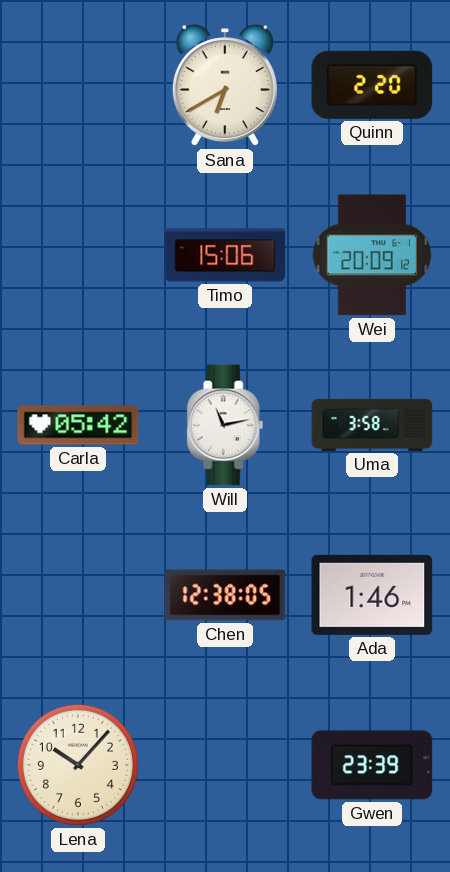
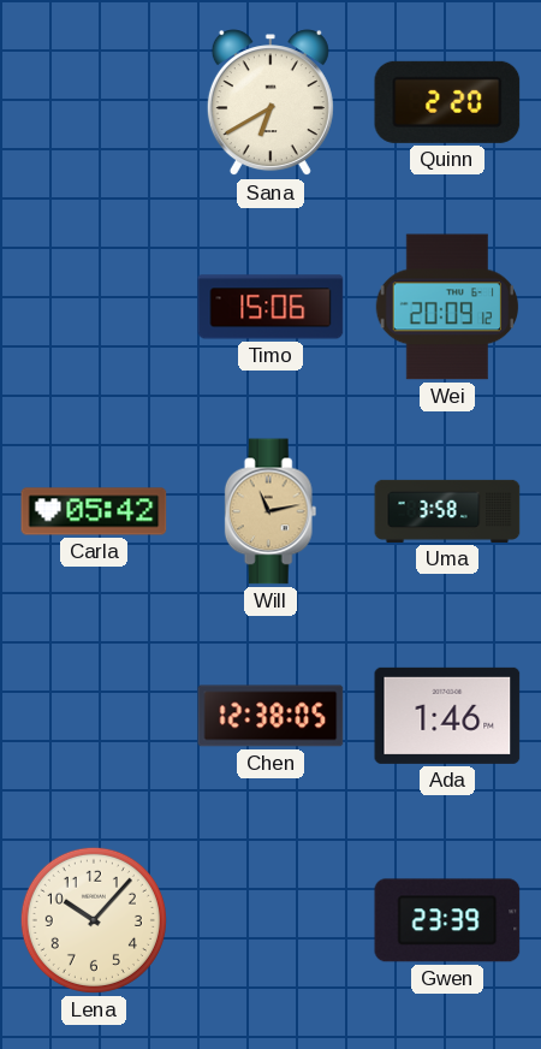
Will dial: white -> champagne
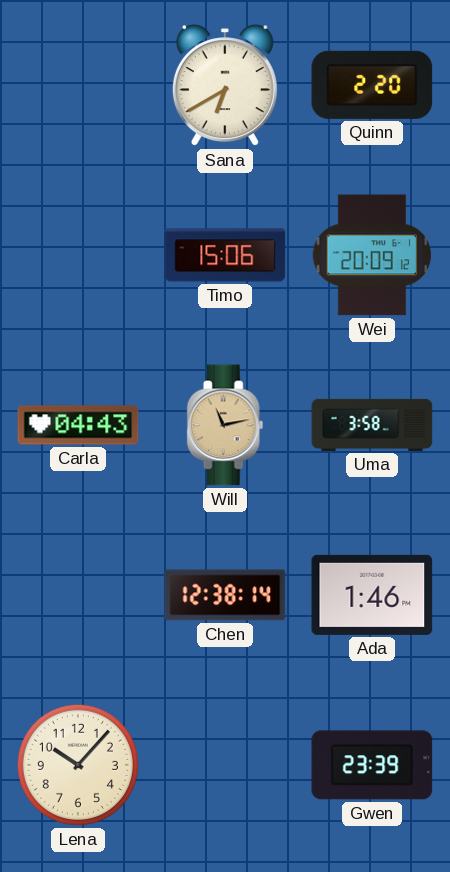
Carla: 05:42 -> 04:43
Chen: 12:38:05 -> 12:38:14
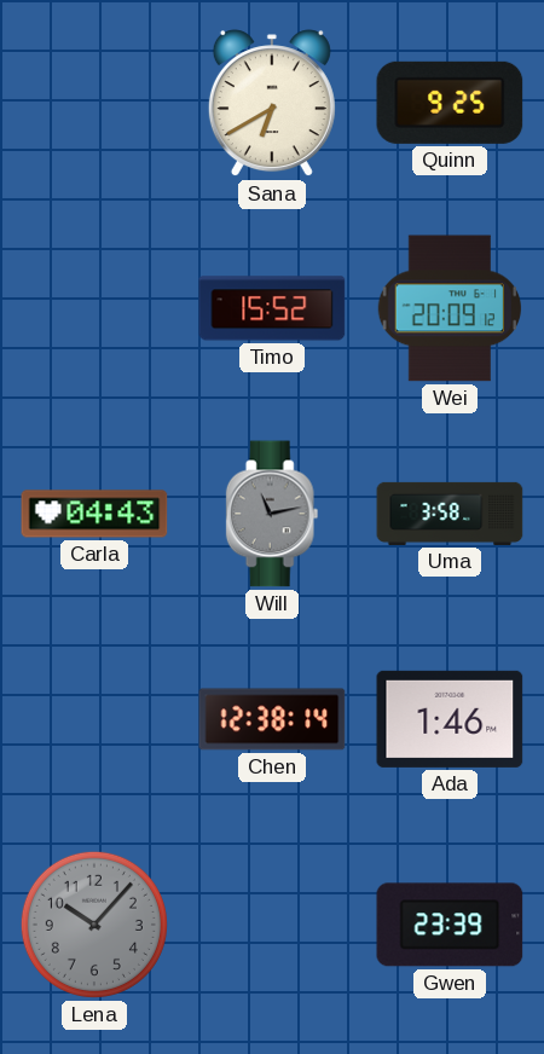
Quinn: 2:20 -> 9:25
Timo: 15:06 -> 15:52
Will dial: champagne -> grey
Lena dial: cream -> grey
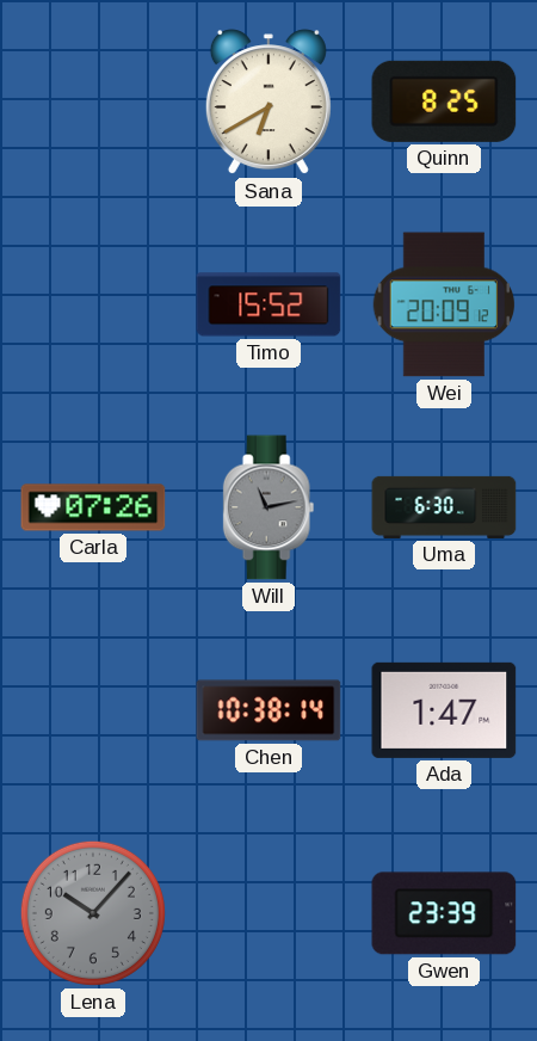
Quinn: 9:25 -> 8:25
Carla: 04:43 -> 07:26
Uma: 3:58 -> 6:30
Chen: 12:38 -> 10:38
Ada: 1:46 -> 1:47
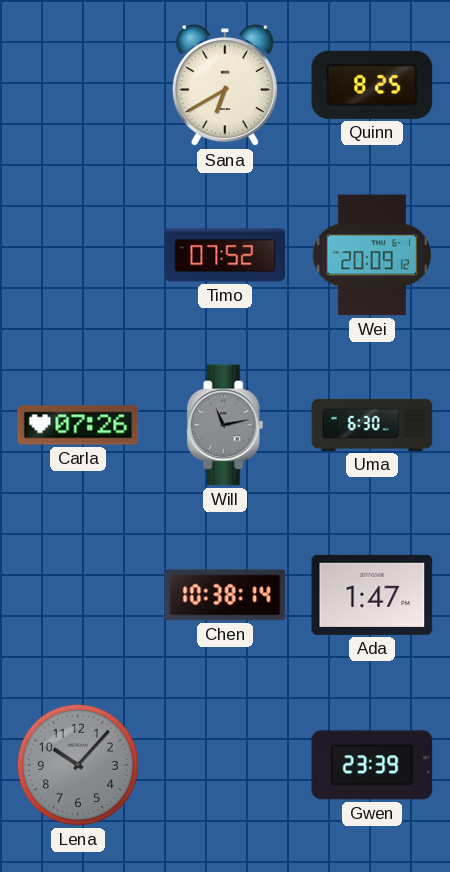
Timo: 15:52 -> 07:52
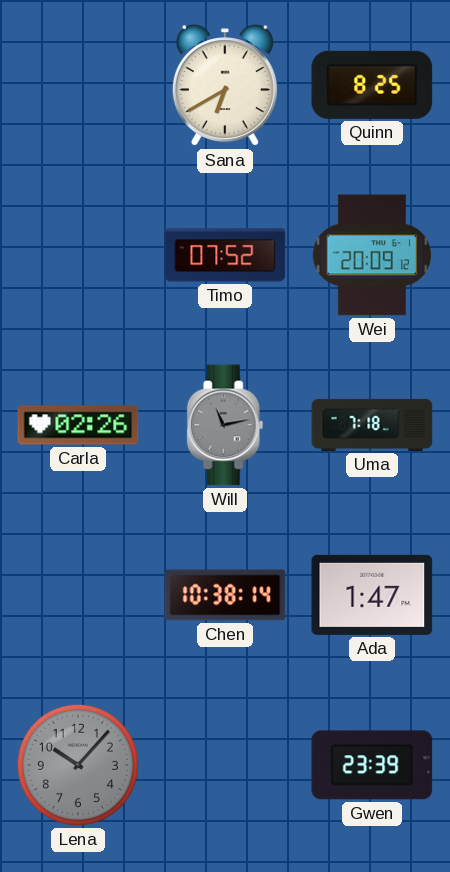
Carla: 07:26 -> 02:26
Uma: 6:30 -> 7:18
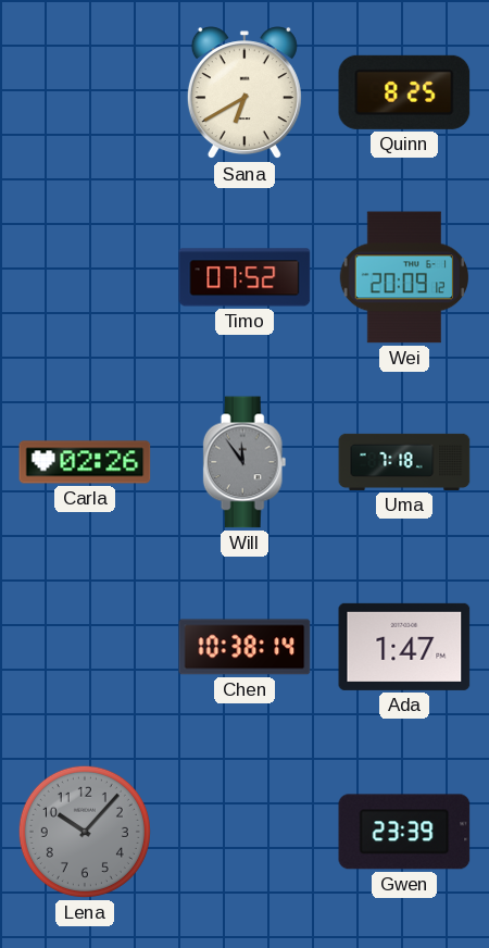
Will: 11:13 -> 11:54
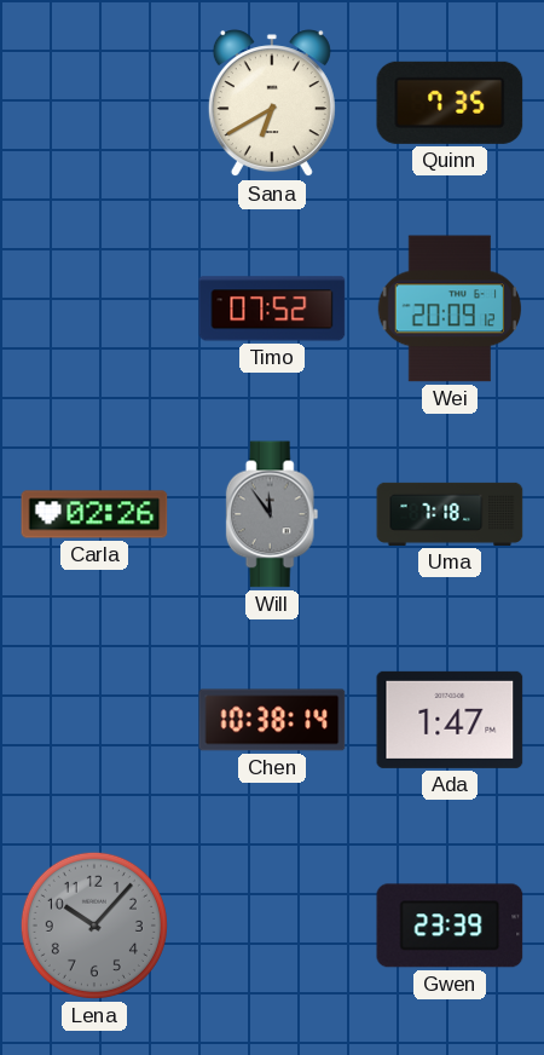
Quinn: 8:25 -> 7:35
